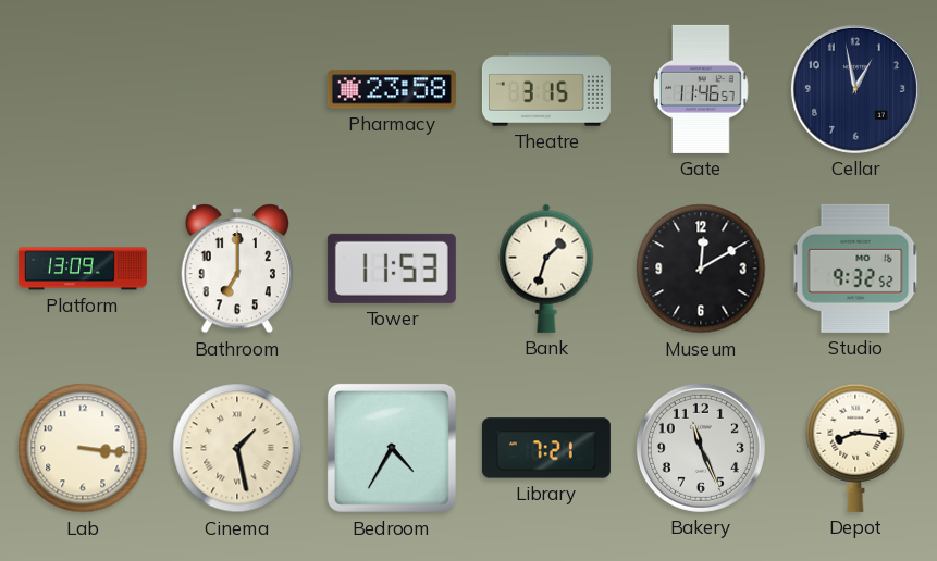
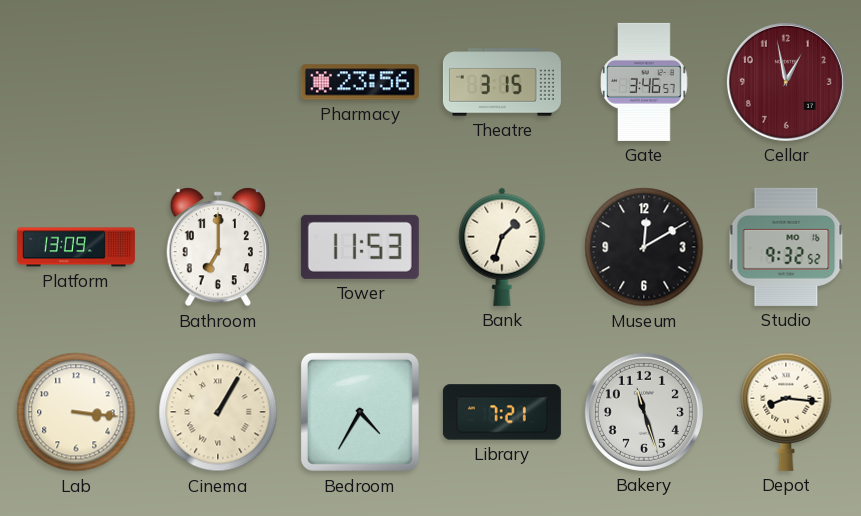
Pharmacy: 23:58 -> 23:56
Gate: 11:46 -> 3:46
Cellar dial: navy -> burgundy
Cinema: 1:28 -> 1:05
Bakery: 11:26 -> 11:27
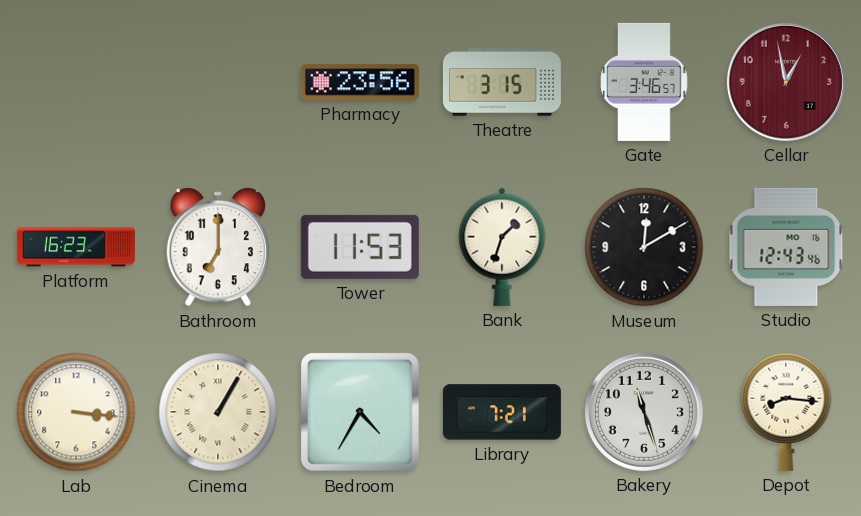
Platform: 13:09 -> 16:23
Studio: 9:32 -> 12:43
